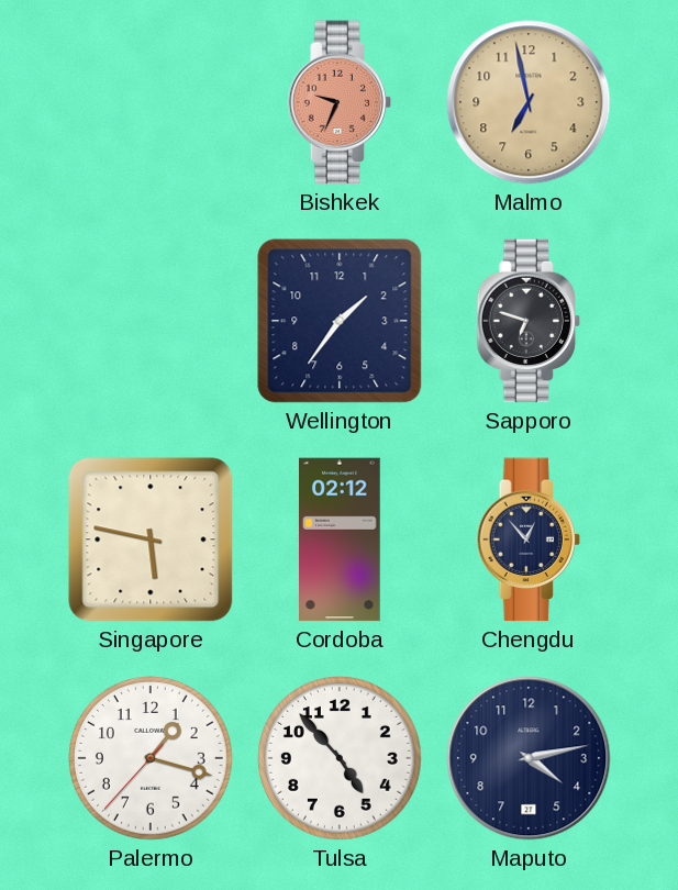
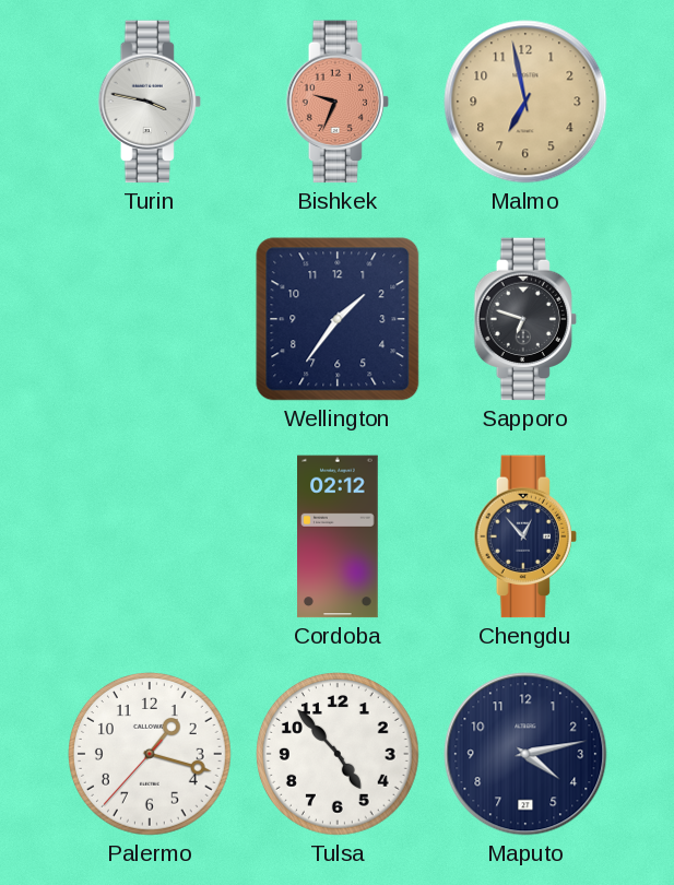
Turin: none -> 3:47
Singapore: 5:47 -> none
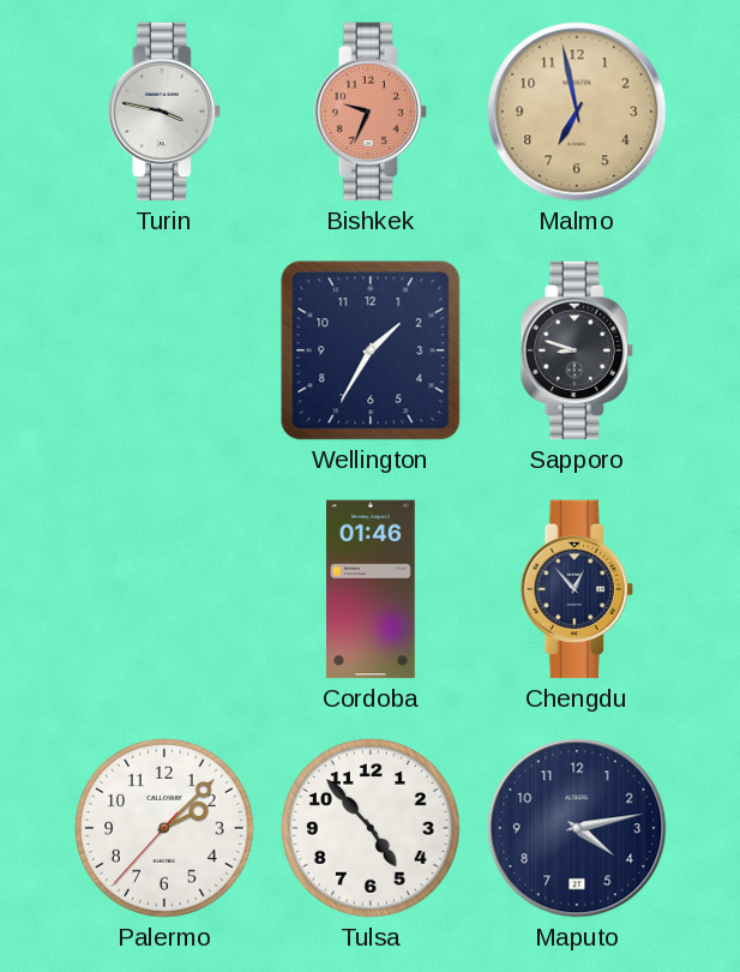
Wellington: 1:36 -> 1:35
Sapporo: 6:48 -> 8:48
Cordoba: 02:12 -> 01:46
Palermo: 1:17 -> 2:07
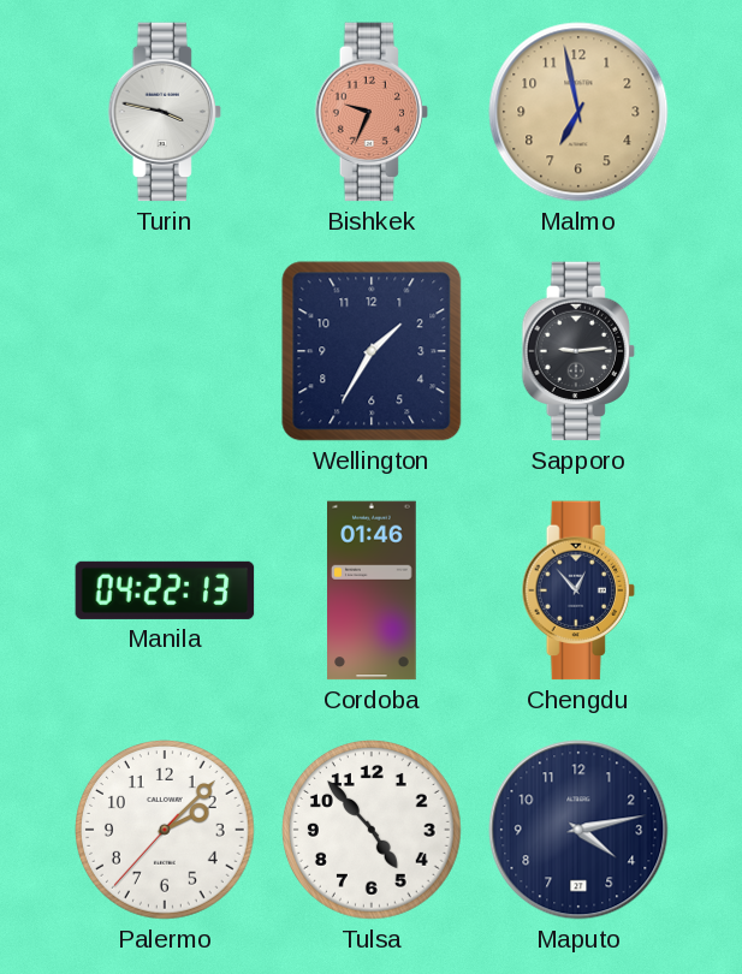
Sapporo: 8:48 -> 9:14
Manila: none -> 04:22
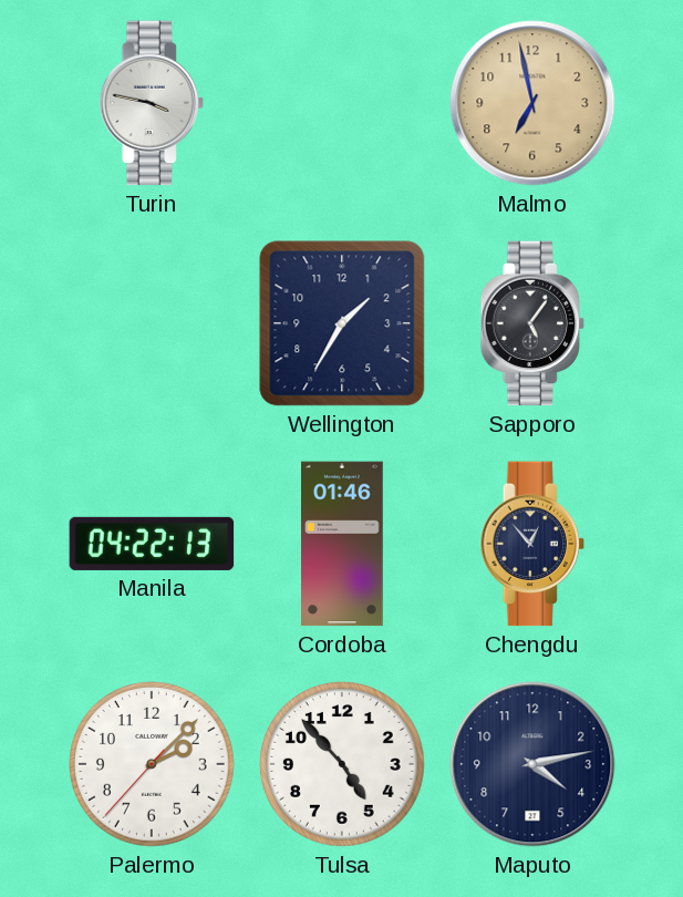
Bishkek: 9:34 -> none
Sapporo: 9:14 -> 5:06
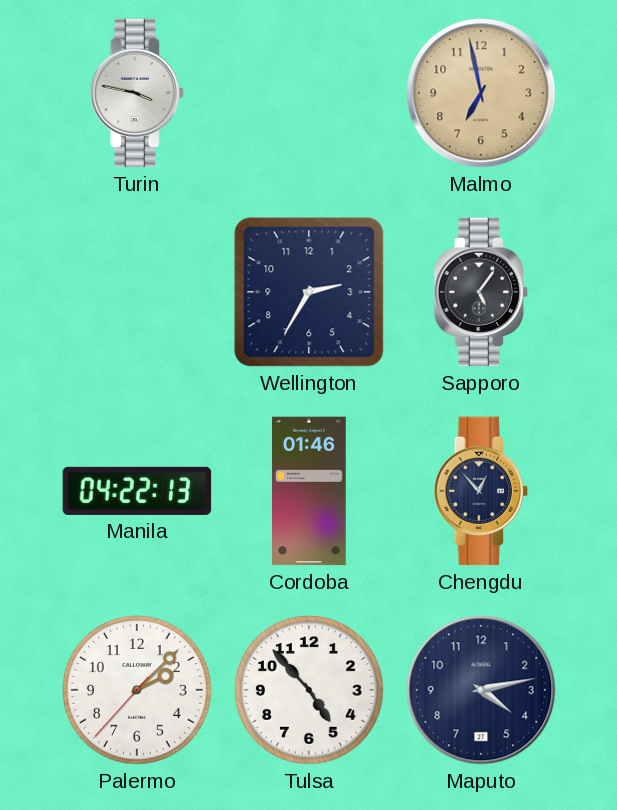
Wellington: 1:35 -> 2:35
